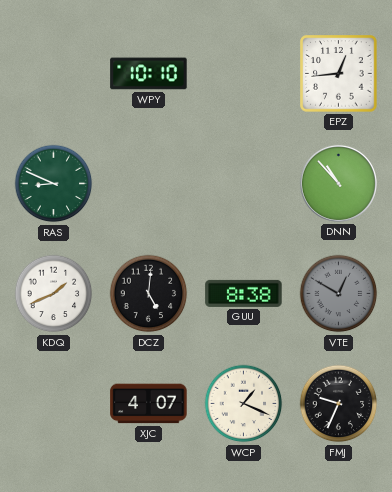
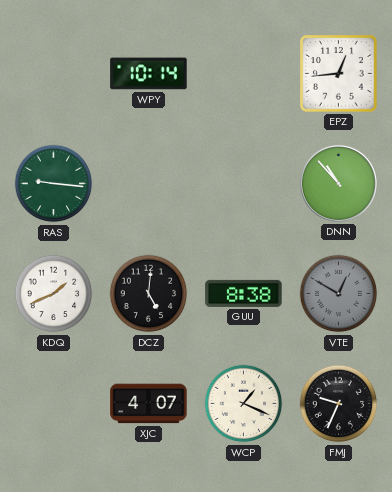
WPY: 10:10 -> 10:14
RAS: 8:49 -> 9:16
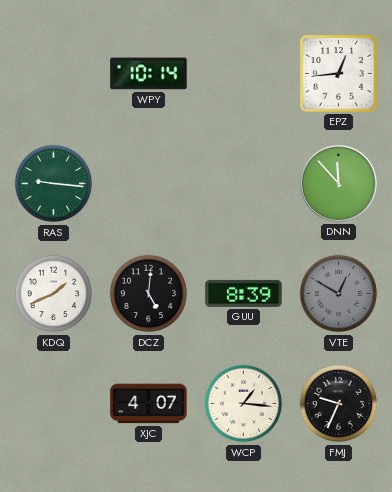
DNN: 10:53 -> 11:53
GUU: 8:38 -> 8:39
WCP: 1:19 -> 1:16
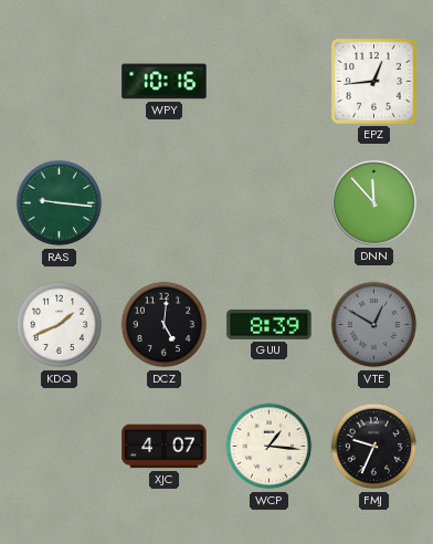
WPY: 10:14 -> 10:16
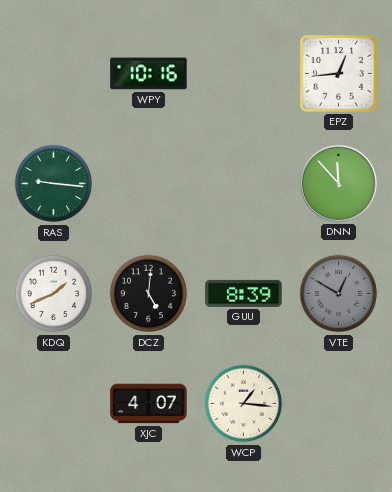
FMJ: 9:34 -> none
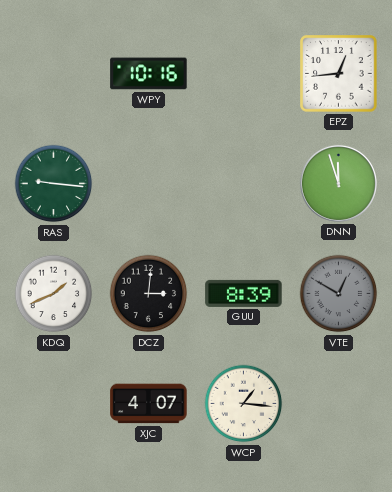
DNN: 11:53 -> 11:57
DCZ: 5:01 -> 3:01
